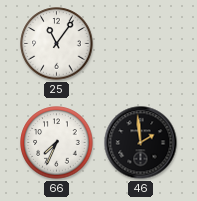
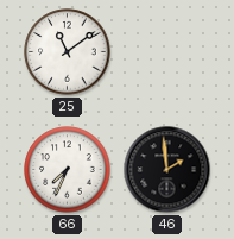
25: 11:06 -> 11:09
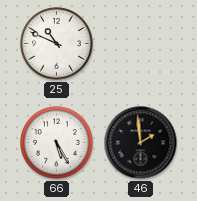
25: 11:09 -> 10:49
66: 7:34 -> 5:25
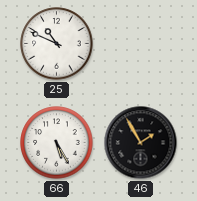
46: 1:59 -> 1:55
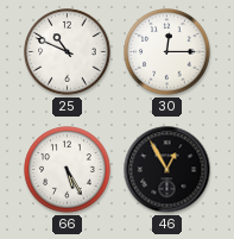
30: none -> 12:15
46: 1:55 -> 12:55
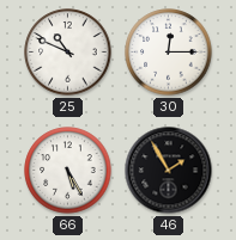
46: 12:55 -> 1:55
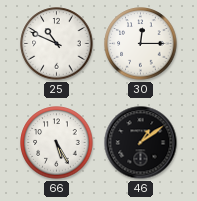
46: 1:55 -> 1:09
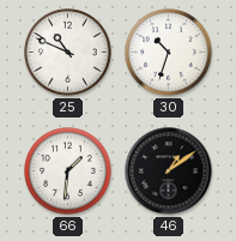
30: 12:15 -> 10:33
66: 5:25 -> 1:31
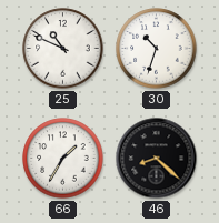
66: 1:31 -> 1:35
46: 1:09 -> 8:22
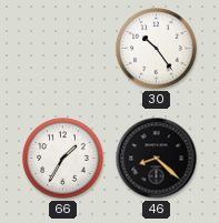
25: 10:49 -> none
30: 10:33 -> 10:24
